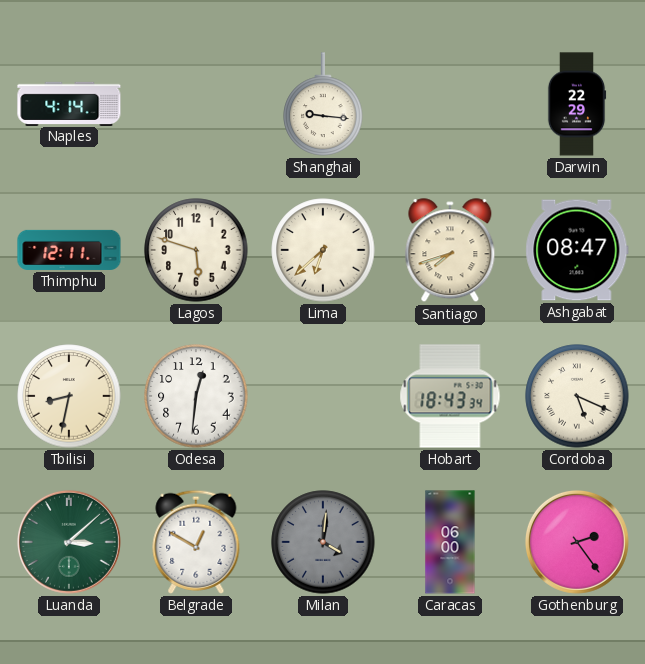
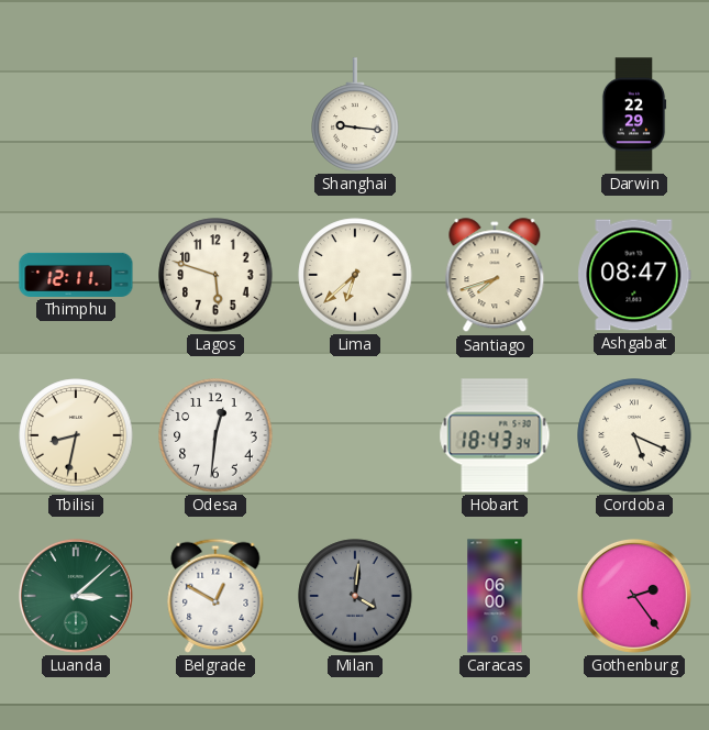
Naples: 4:14 -> none
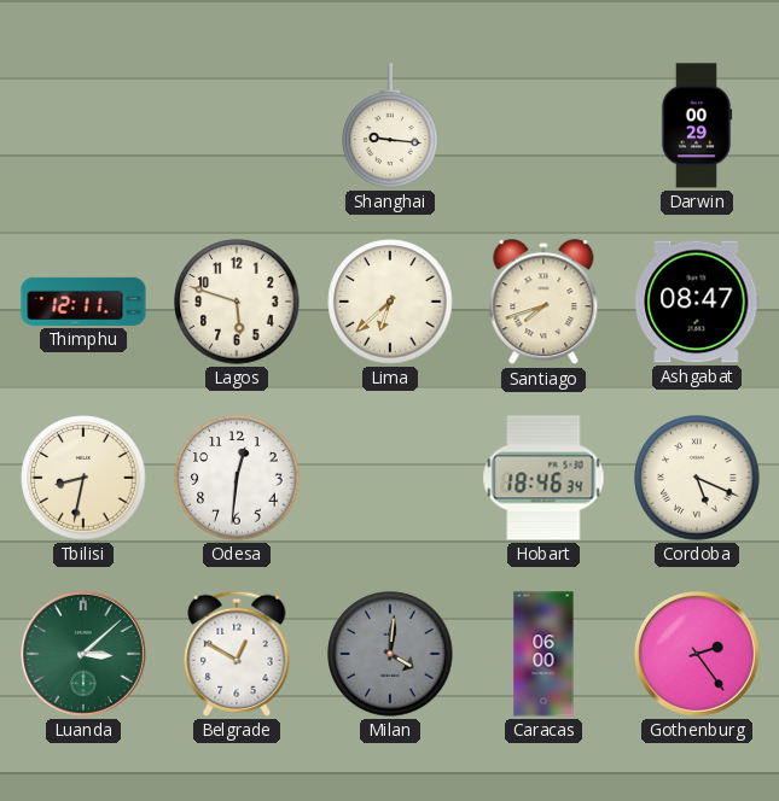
Darwin: 22:29 -> 00:29
Hobart: 18:43 -> 18:46
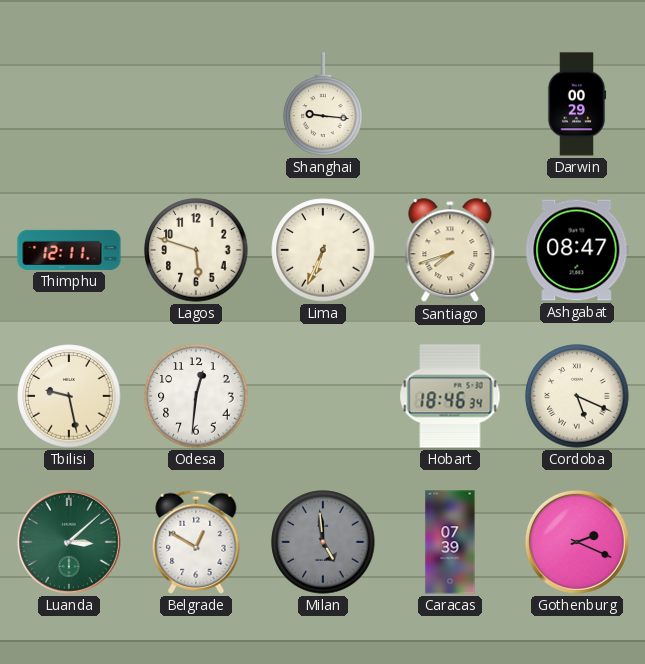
Lima: 6:38 -> 6:34
Tbilisi: 8:32 -> 9:28
Milan: 4:01 -> 4:59
Caracas: 06:00 -> 07:39
Gothenburg: 2:24 -> 2:19
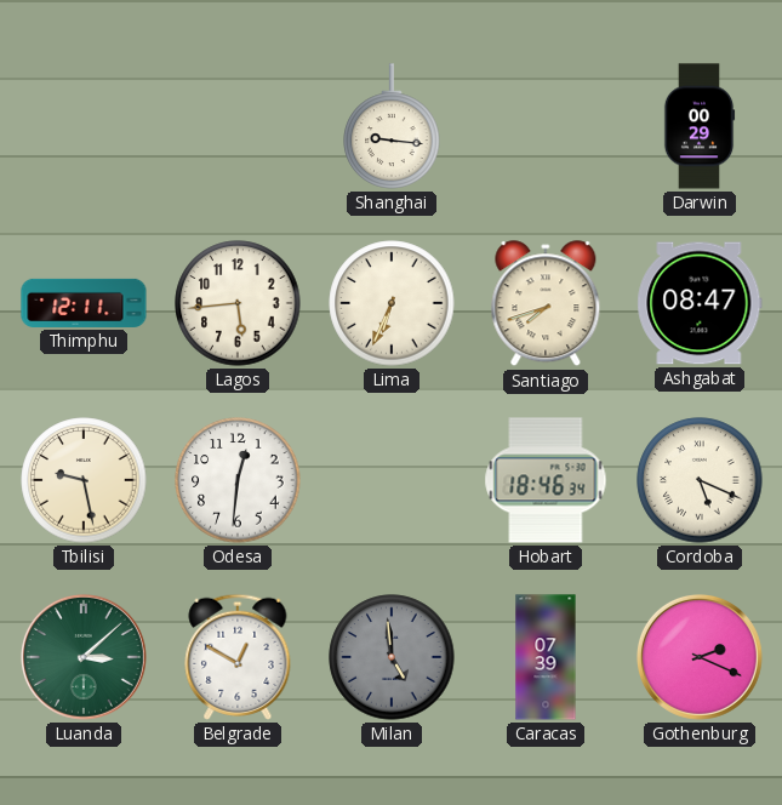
Lagos: 5:48 -> 5:44
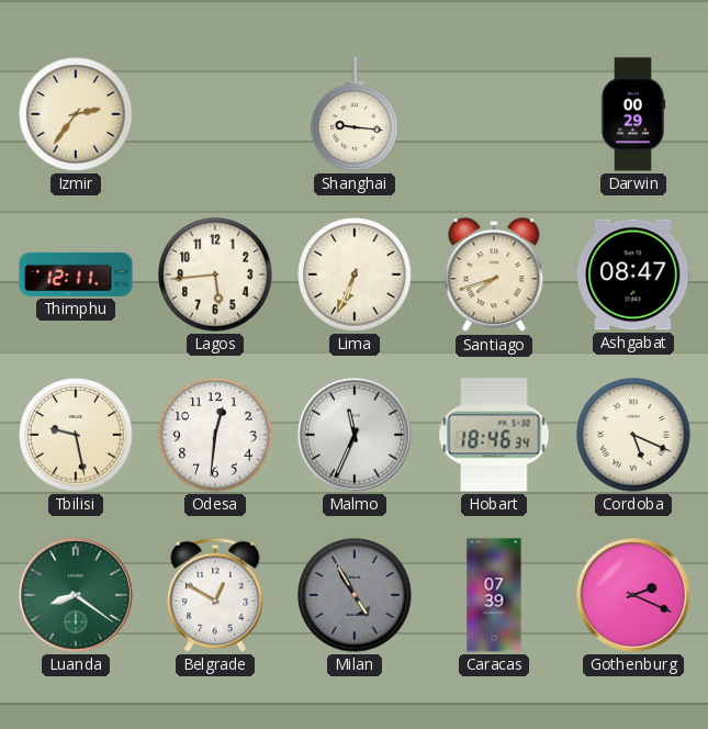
Izmir: none -> 2:36
Malmo: none -> 11:34
Luanda: 3:08 -> 8:21
Milan: 4:59 -> 4:55
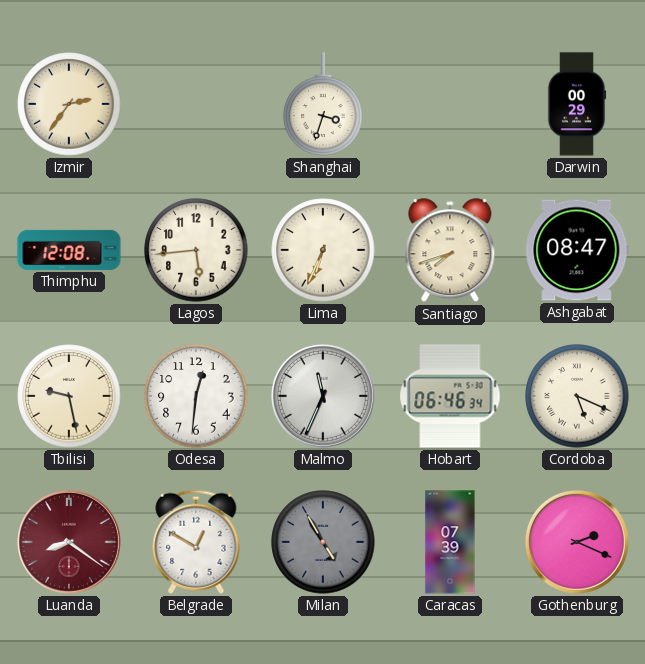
Shanghai: 9:16 -> 3:33
Thimphu: 12:11 -> 12:08
Hobart: 18:46 -> 06:46
Luanda dial: green -> burgundy
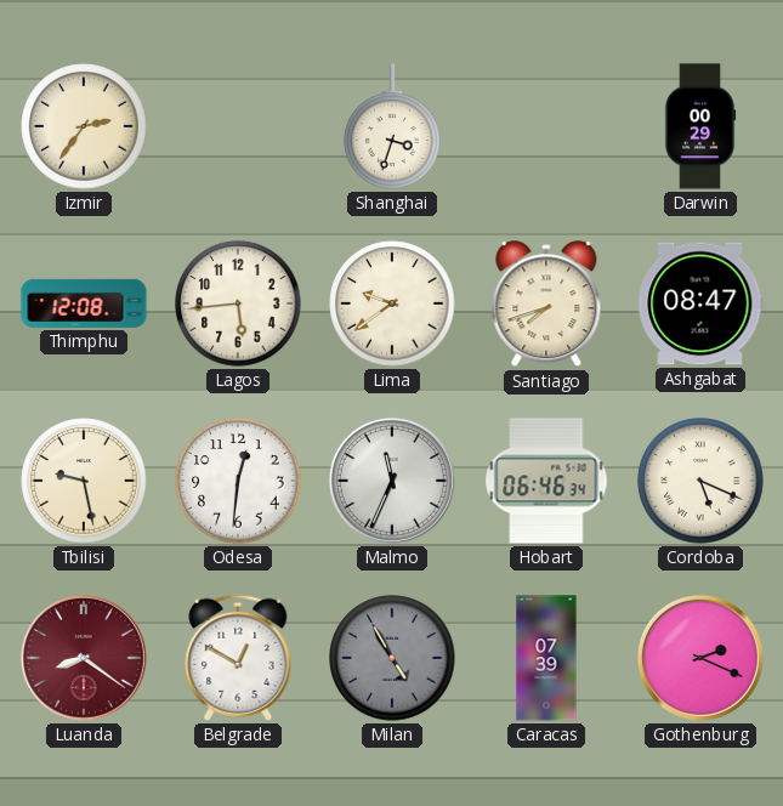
Lima: 6:34 -> 9:39
